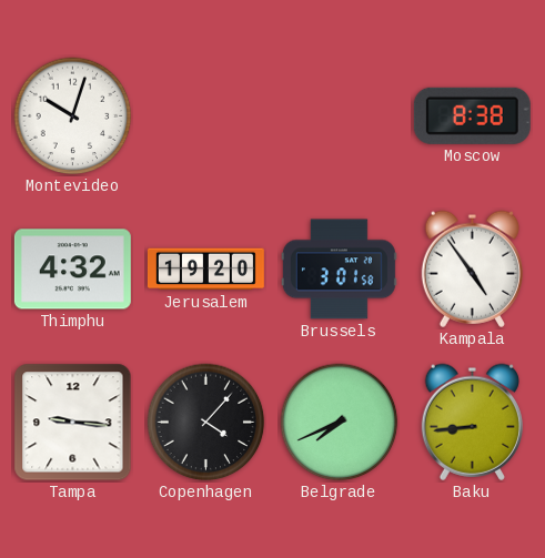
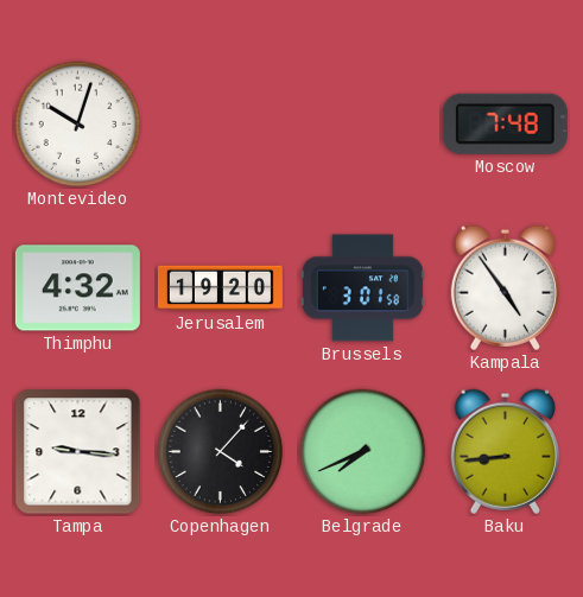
Moscow: 8:38 -> 7:48
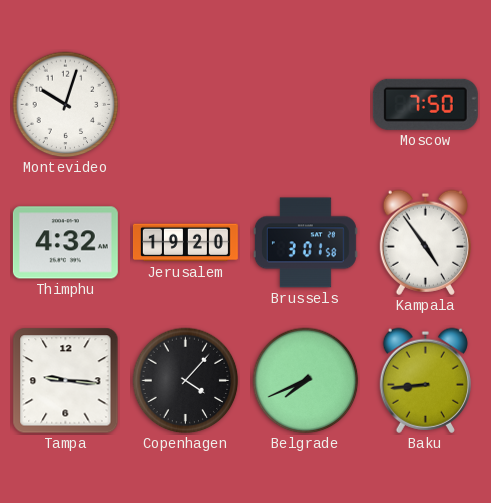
Moscow: 7:48 -> 7:50
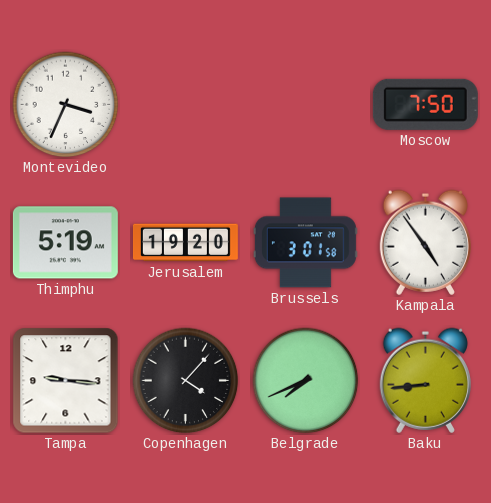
Montevideo: 10:03 -> 3:34
Thimphu: 4:32 -> 5:19
